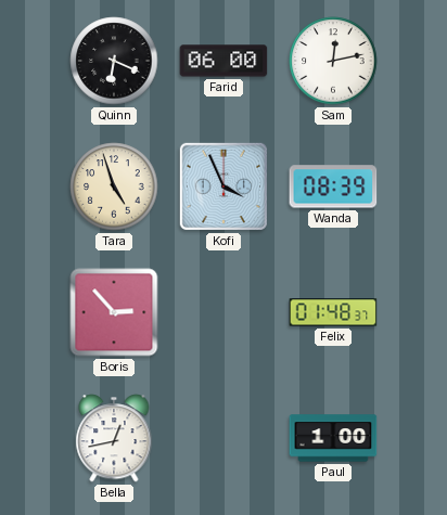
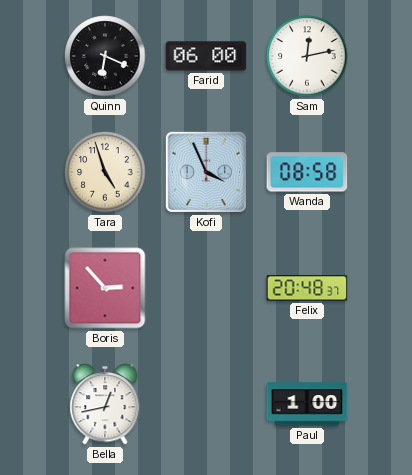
Wanda: 08:39 -> 08:58
Felix: 01:48 -> 20:48
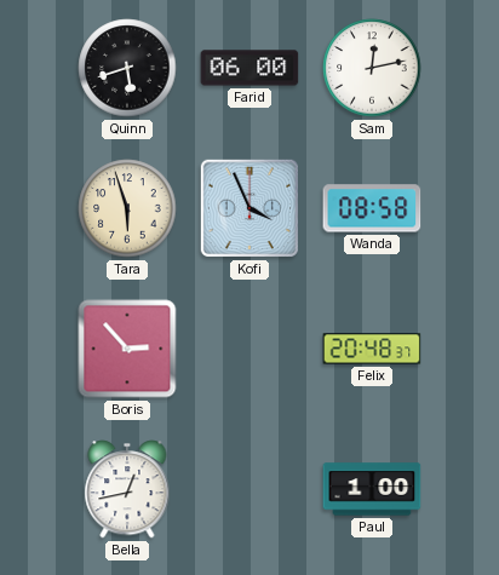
Quinn: 6:19 -> 5:42
Tara: 4:57 -> 5:57
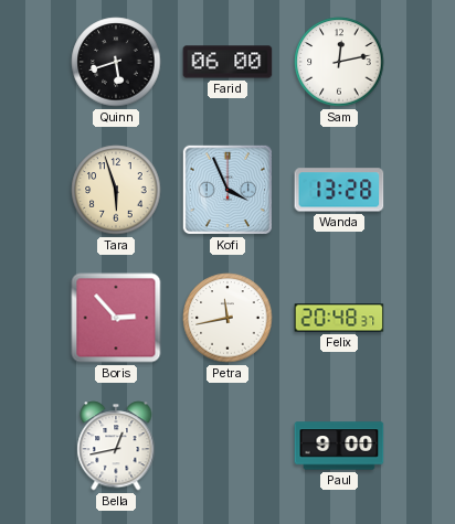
Wanda: 08:58 -> 13:28
Petra: none -> 11:43
Paul: 1:00 -> 9:00
